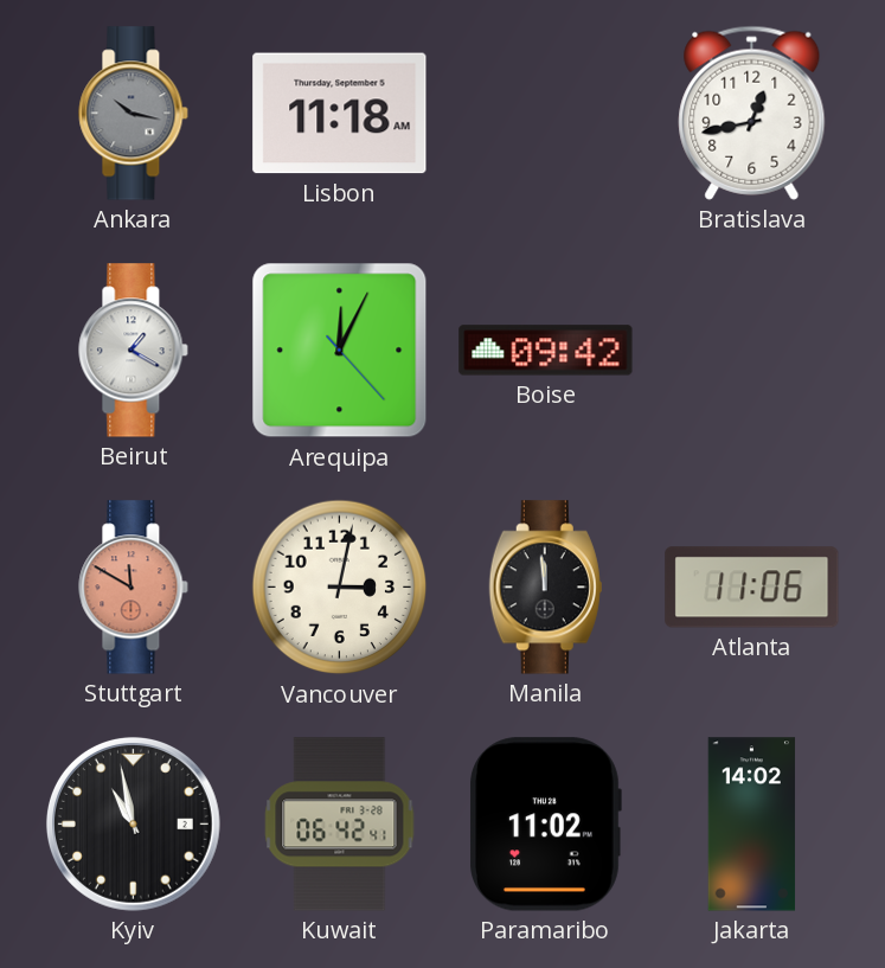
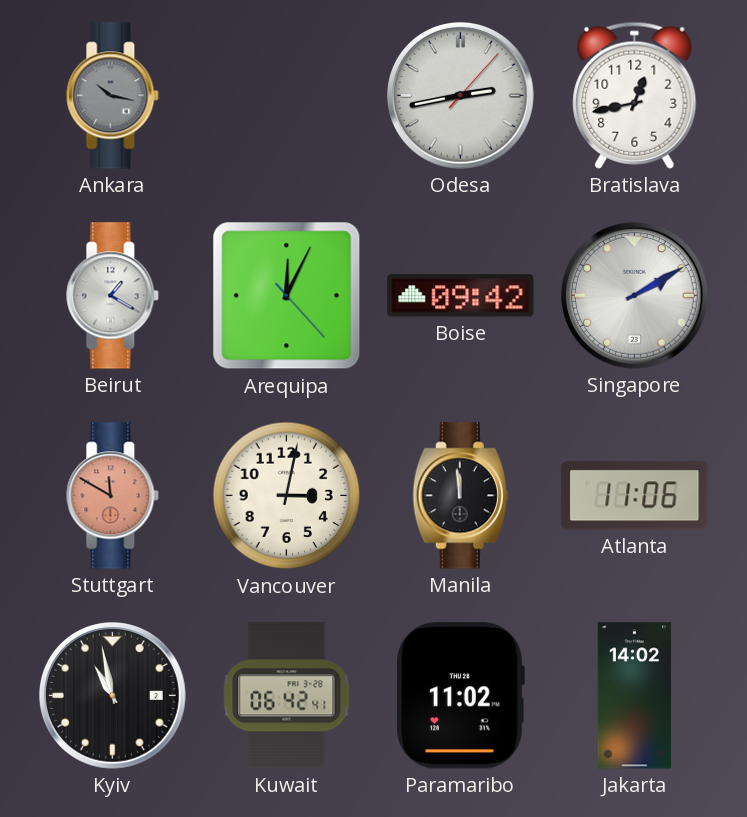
Lisbon: 11:18 -> none
Odesa: none -> 2:43
Singapore: none -> 2:10
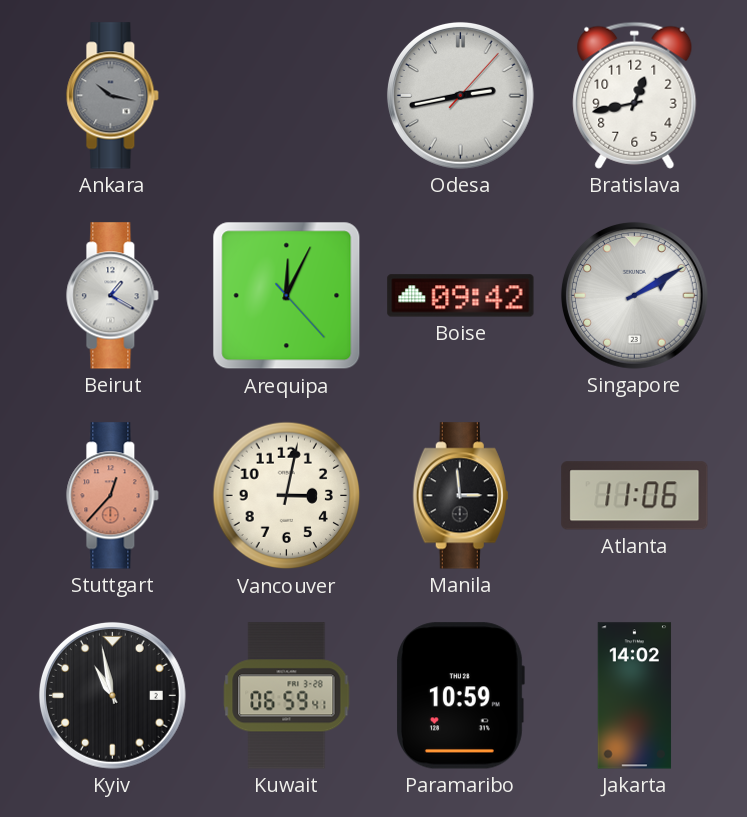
Stuttgart: 11:50 -> 12:37
Manila: 11:59 -> 2:59
Kuwait: 06:42 -> 06:59
Paramaribo: 11:02 -> 10:59
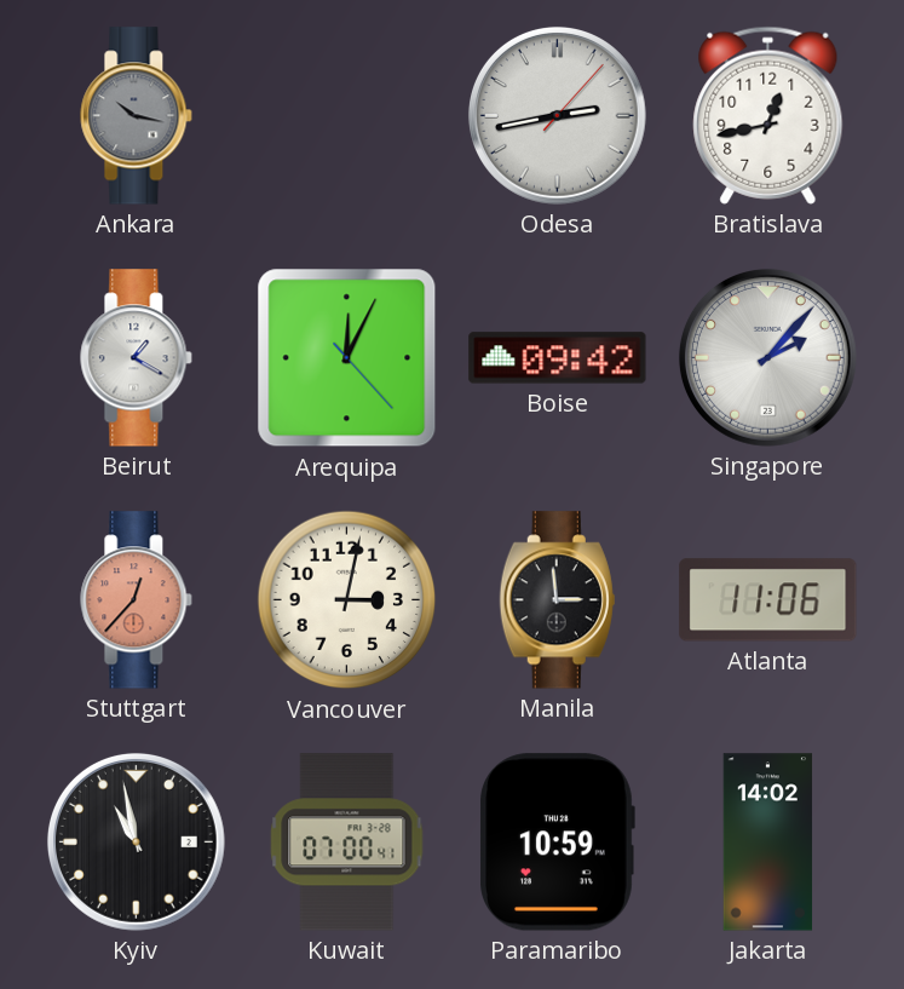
Singapore: 2:10 -> 2:07
Kuwait: 06:59 -> 07:00
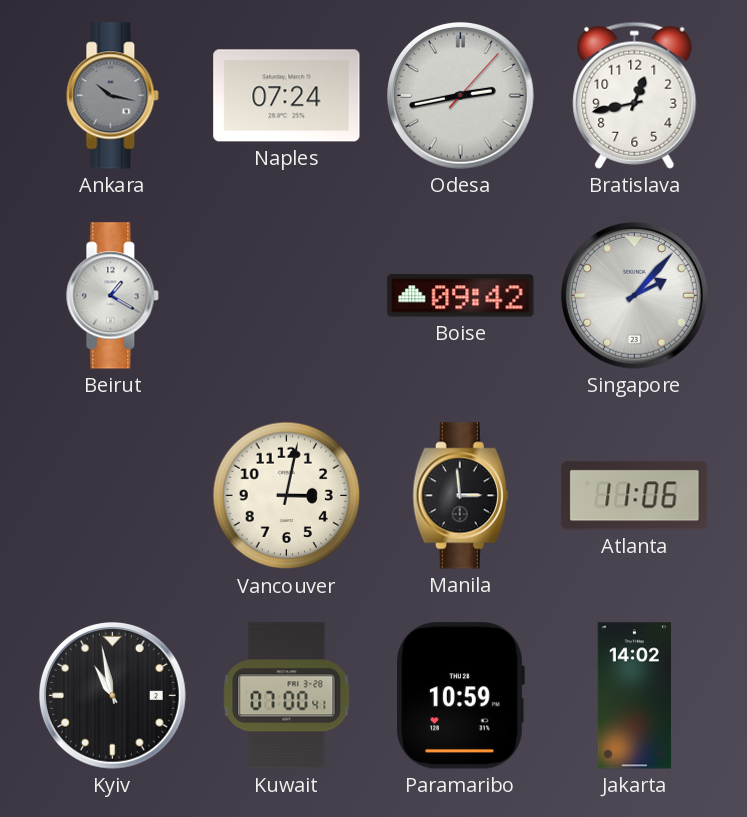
Naples: none -> 07:24
Arequipa: 12:04 -> none
Stuttgart: 12:37 -> none
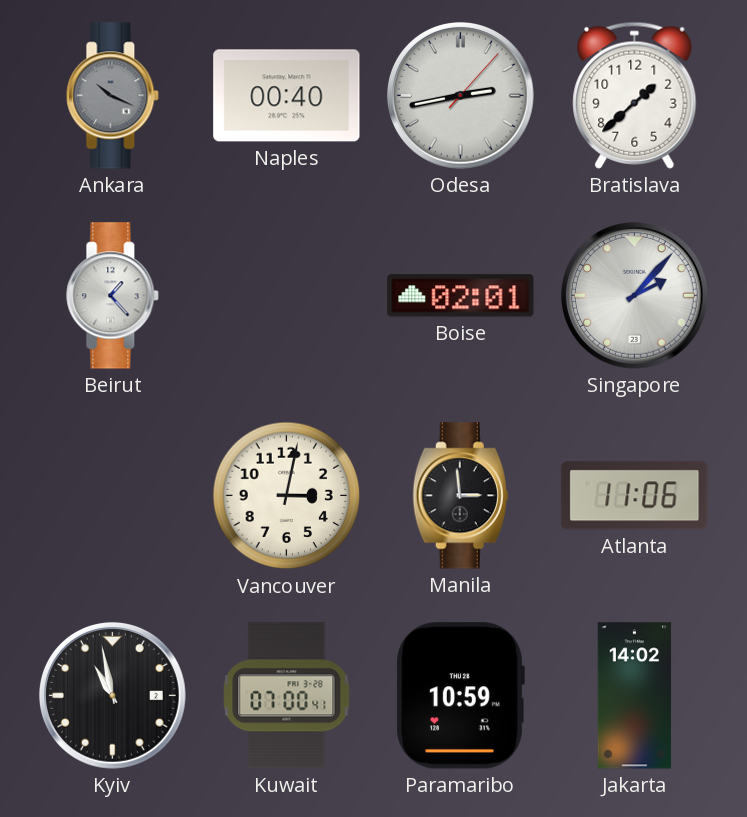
Ankara: 10:17 -> 10:19
Naples: 07:24 -> 00:40
Bratislava: 12:43 -> 1:38
Beirut: 1:20 -> 1:23
Boise: 09:42 -> 02:01
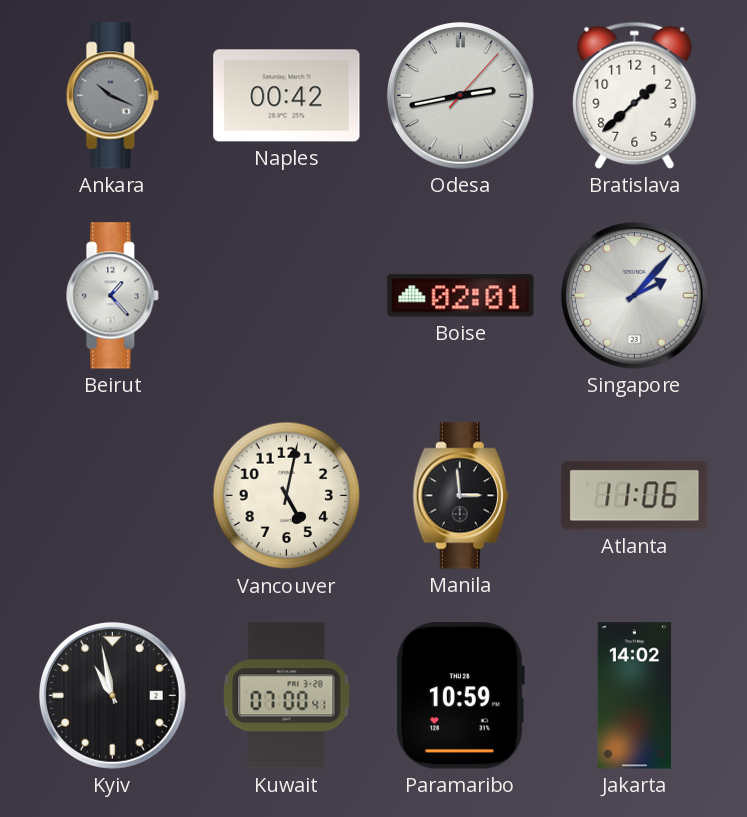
Naples: 00:40 -> 00:42
Vancouver: 3:02 -> 5:02
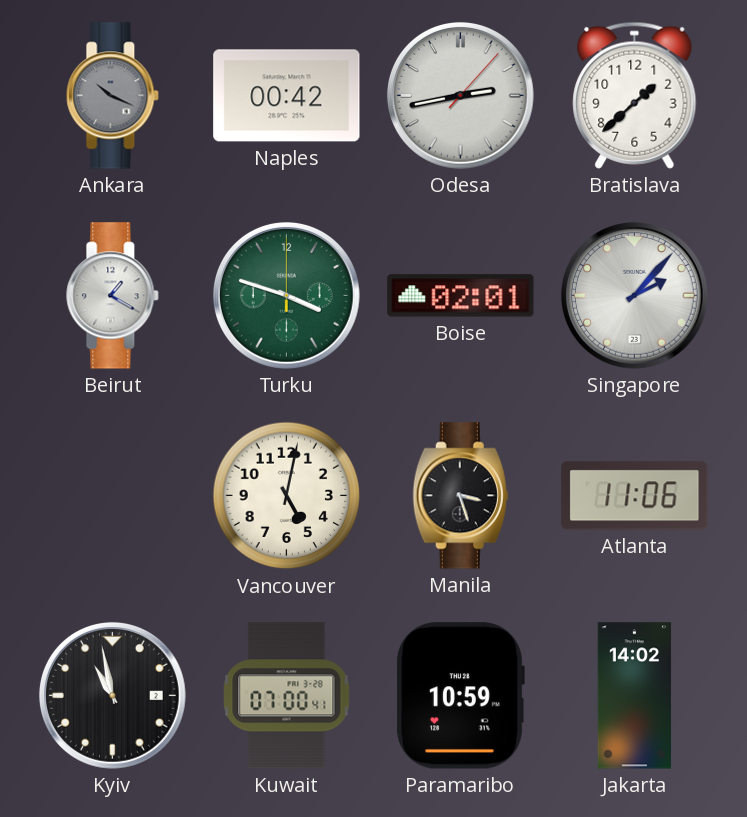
Beirut: 1:23 -> 1:20
Turku: none -> 3:48
Manila: 2:59 -> 3:27
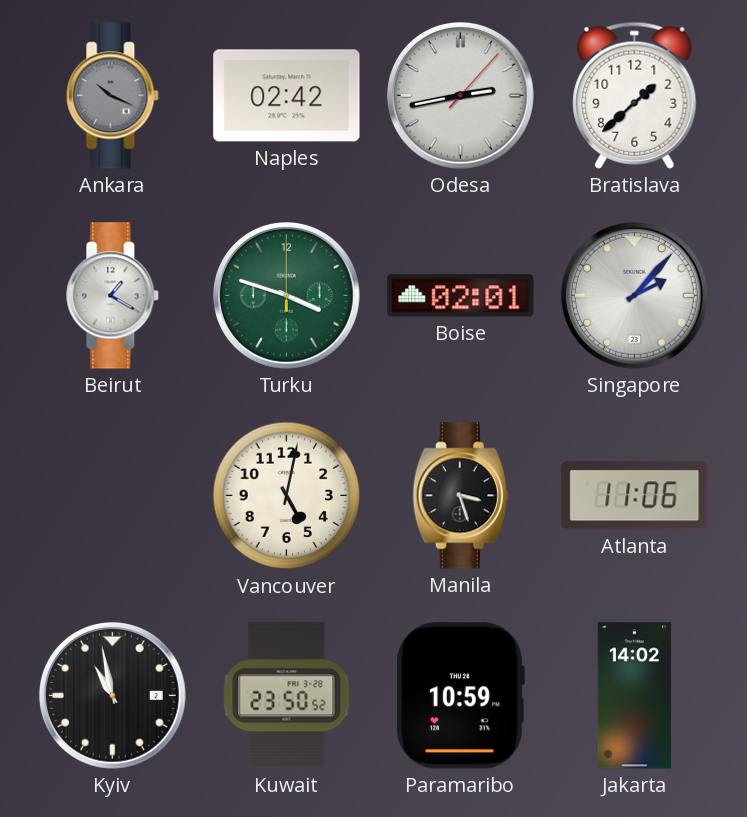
Naples: 00:42 -> 02:42
Kuwait: 07:00 -> 23:50
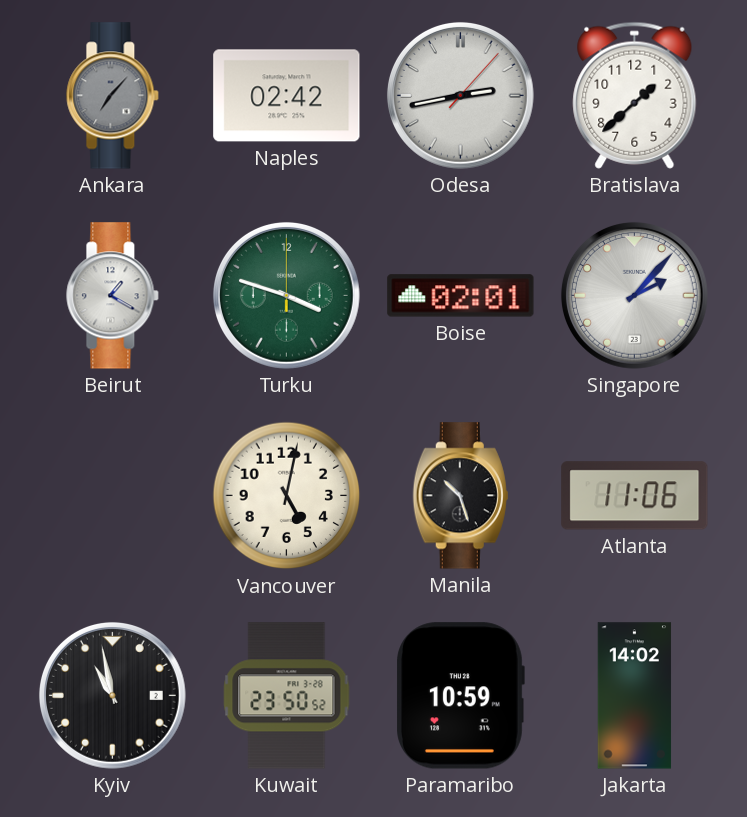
Ankara: 10:19 -> 7:07
Manila: 3:27 -> 10:27
